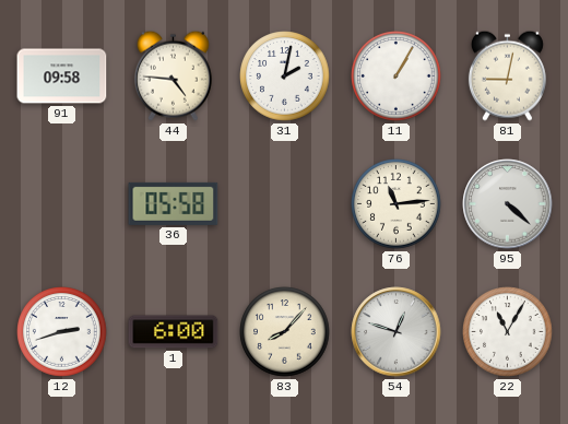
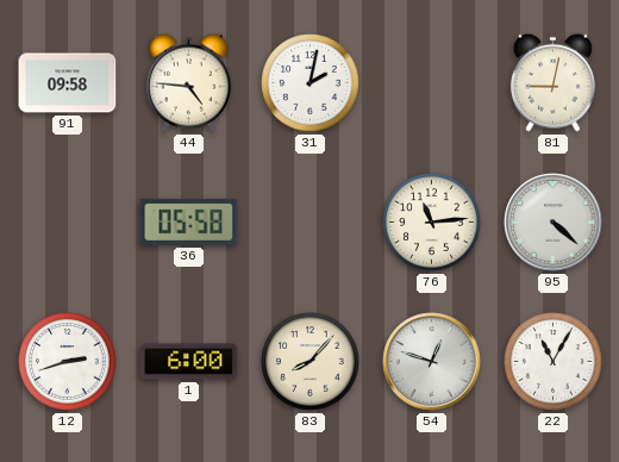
11: 1:05 -> none
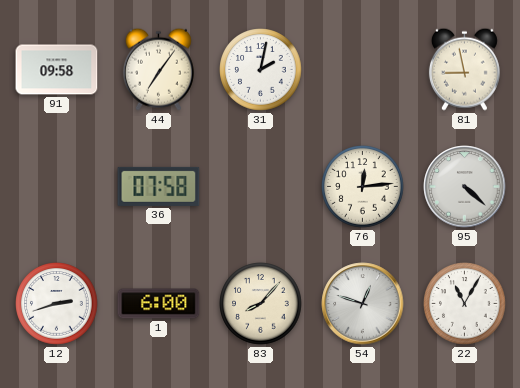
44: 4:46 -> 7:06
81: 9:02 -> 8:58
36: 05:58 -> 07:58
76: 11:14 -> 12:14
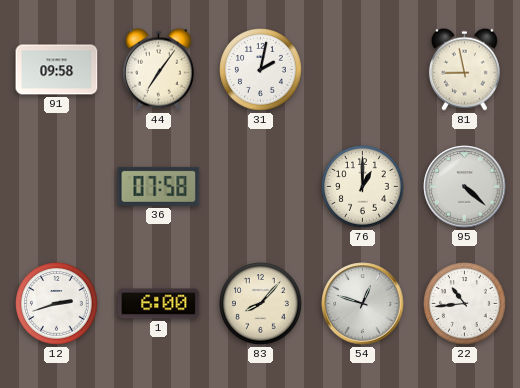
76: 12:14 -> 1:00
22: 11:05 -> 10:44
